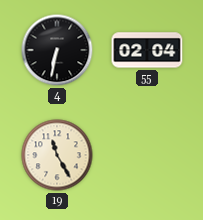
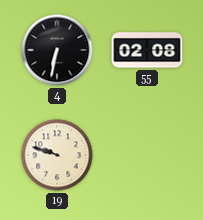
55: 02:04 -> 02:08
19: 11:25 -> 9:48
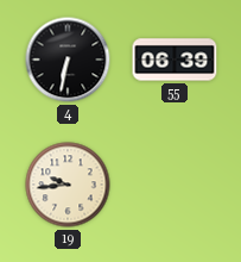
55: 02:08 -> 06:39
19: 9:48 -> 9:44
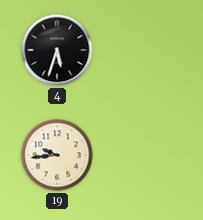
4: 6:32 -> 5:33
55: 06:39 -> none
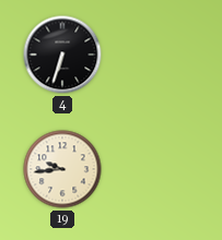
4: 5:33 -> 6:33
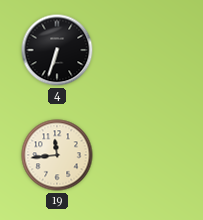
19: 9:44 -> 11:44
